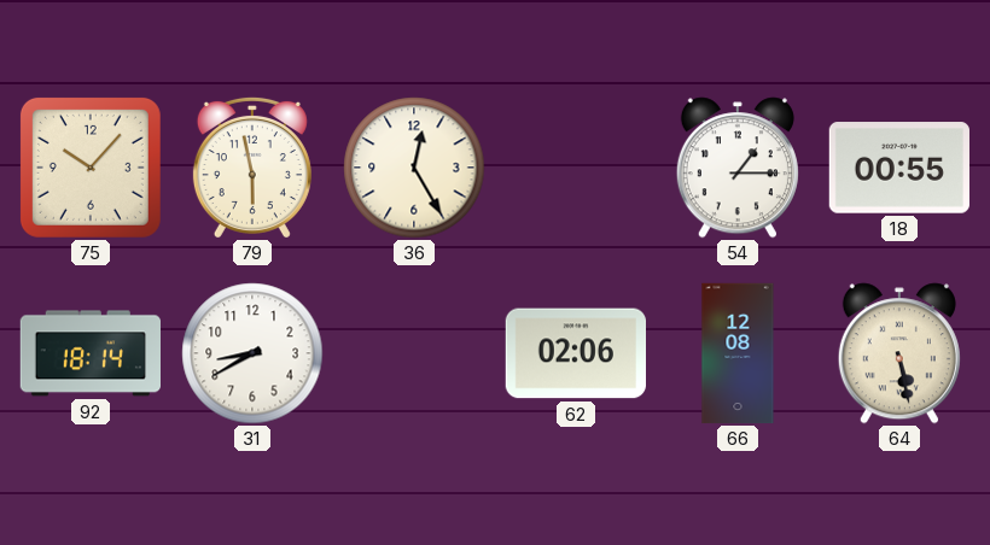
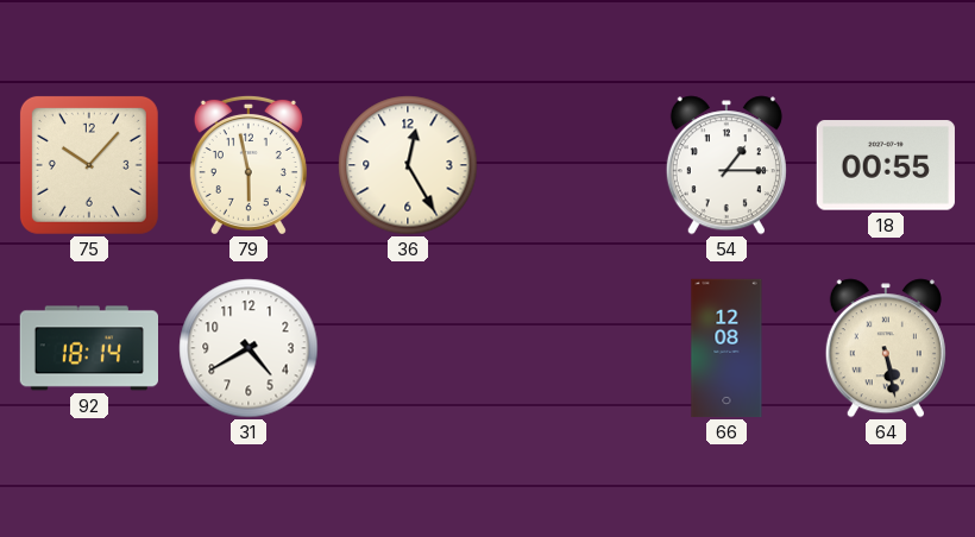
31: 8:40 -> 4:40
62: 02:06 -> none
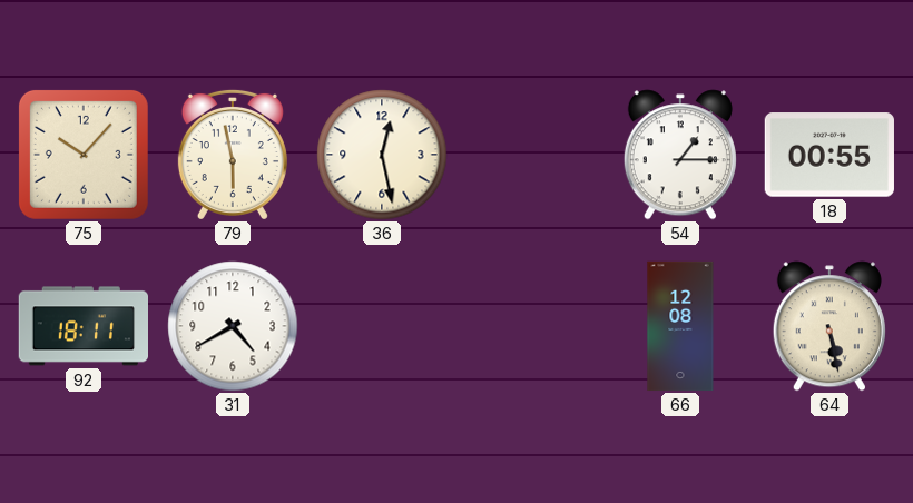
36: 12:25 -> 12:28
92: 18:14 -> 18:11
